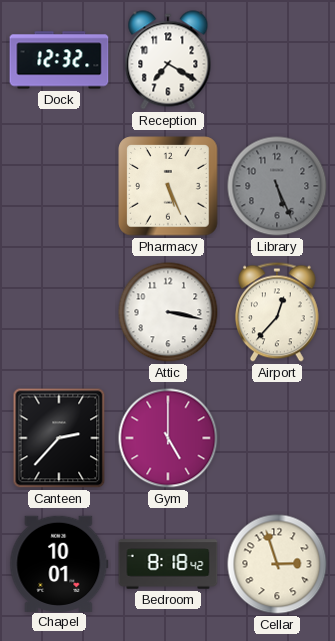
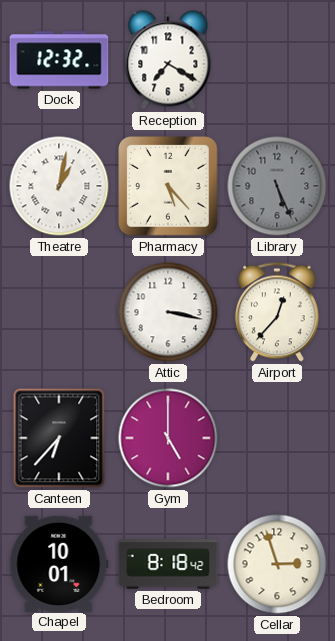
Theatre: none -> 1:02
Pharmacy: 5:26 -> 5:23
Canteen: 2:37 -> 6:37
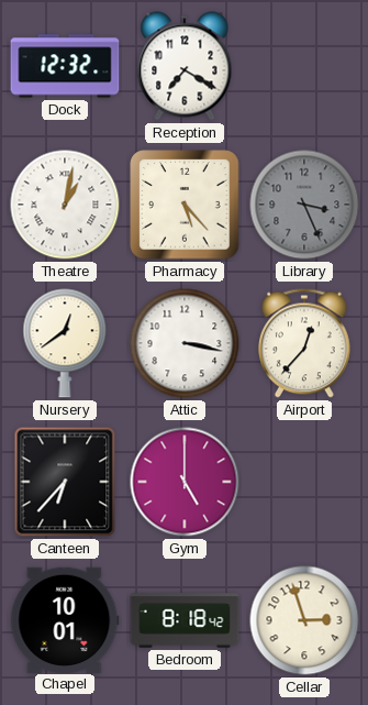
Library: 5:26 -> 3:26
Nursery: none -> 12:39
